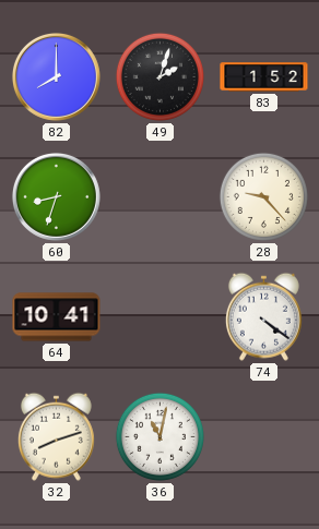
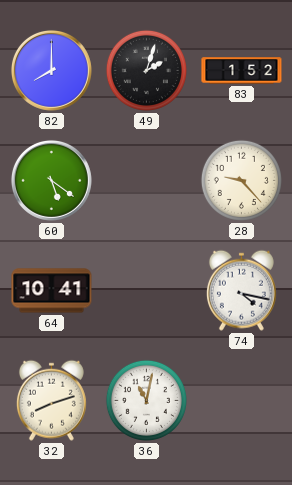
60: 8:33 -> 5:21
74: 4:21 -> 4:17
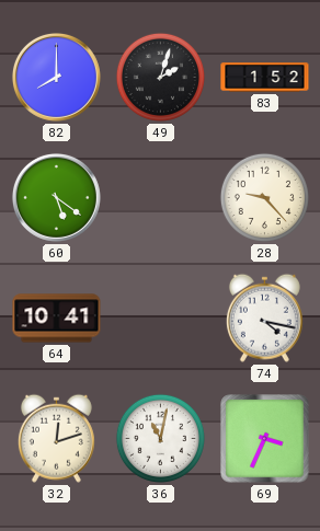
32: 8:12 -> 12:12
69: none -> 3:34
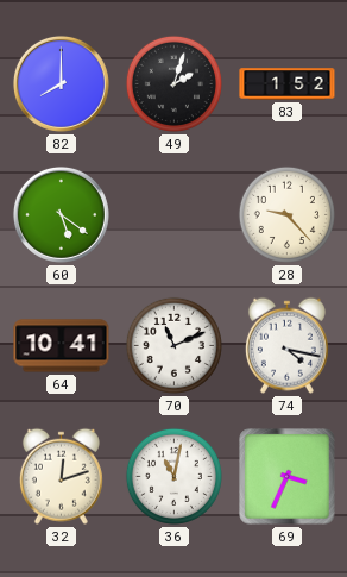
70: none -> 11:11
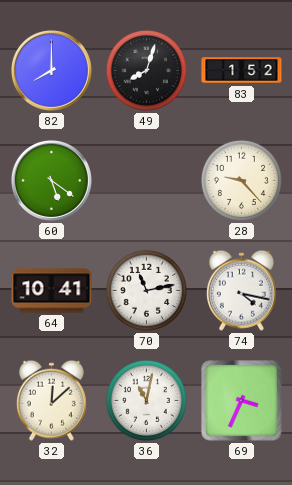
49: 2:03 -> 8:03
70: 11:11 -> 11:13
32: 12:12 -> 12:08
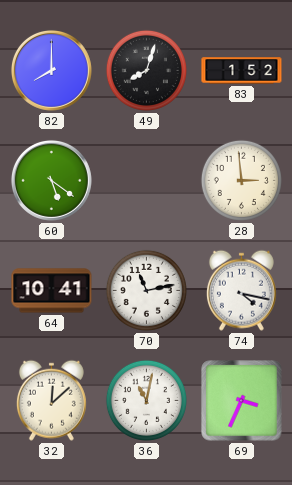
28: 9:23 -> 2:59
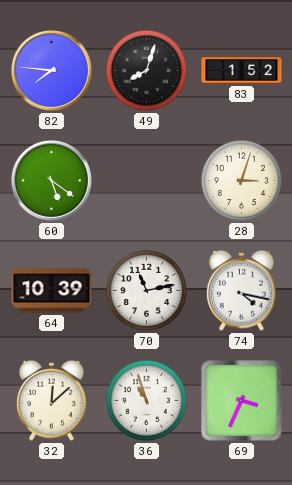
82: 8:00 -> 7:46
28: 2:59 -> 3:03
64: 10:41 -> 10:39
36: 11:02 -> 10:57
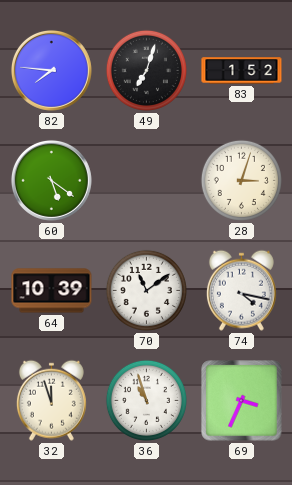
49: 8:03 -> 7:03
70: 11:13 -> 11:09
32: 12:08 -> 11:57
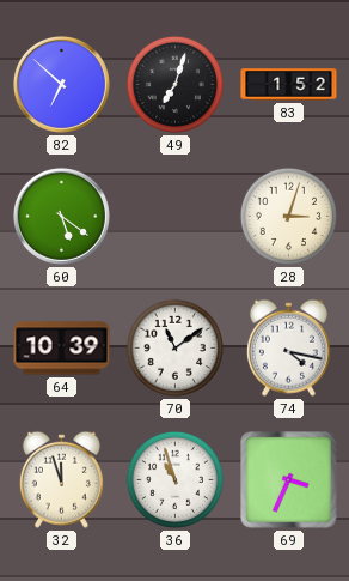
82: 7:46 -> 6:52
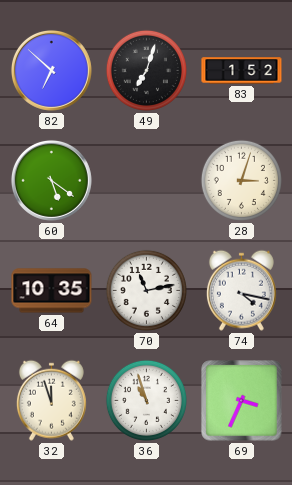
64: 10:39 -> 10:35
70: 11:09 -> 11:13
